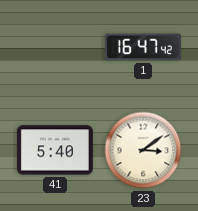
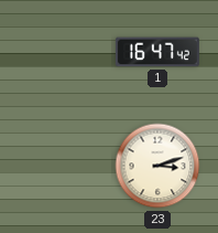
41: 5:40 -> none
23: 3:09 -> 3:12
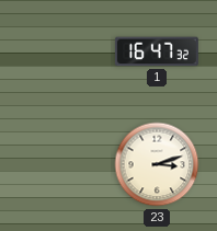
1: 16:47:42 -> 16:47:32
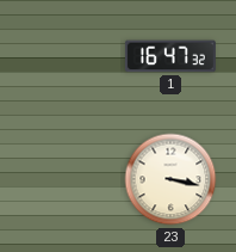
23: 3:12 -> 3:17
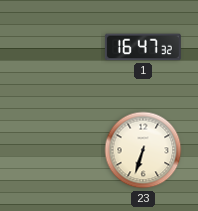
23: 3:17 -> 6:33
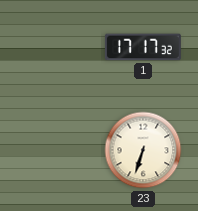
1: 16:47 -> 17:17
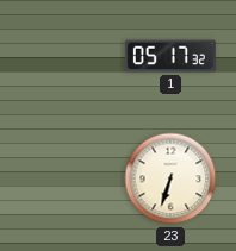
1: 17:17 -> 05:17
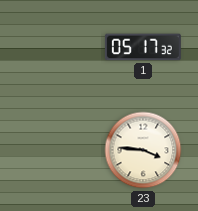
23: 6:33 -> 3:46
